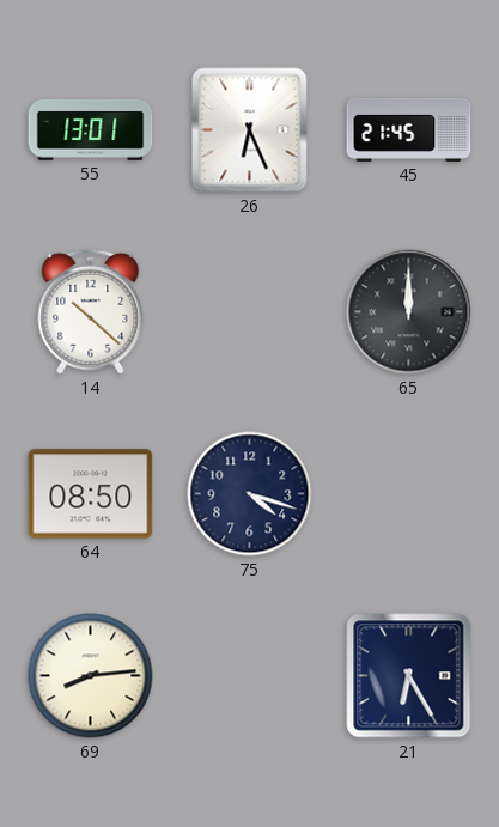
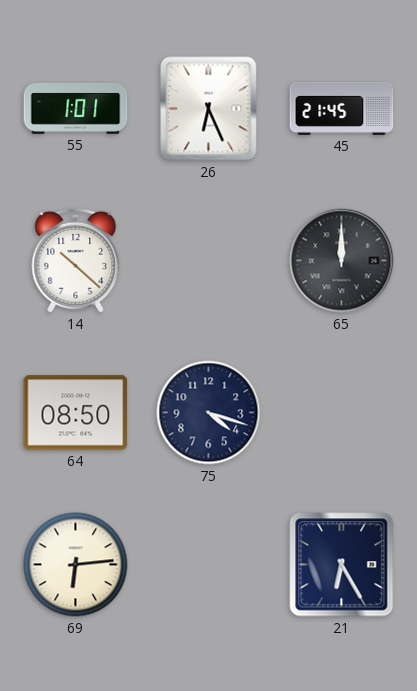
55: 13:01 -> 1:01
69: 8:14 -> 6:14
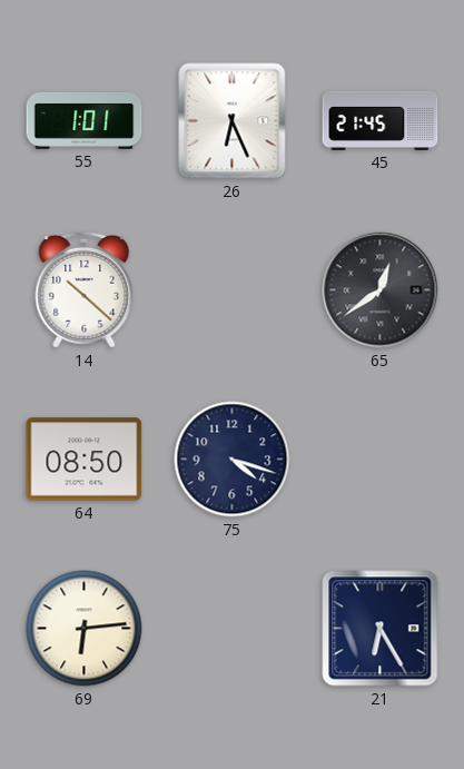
65: 12:00 -> 12:39
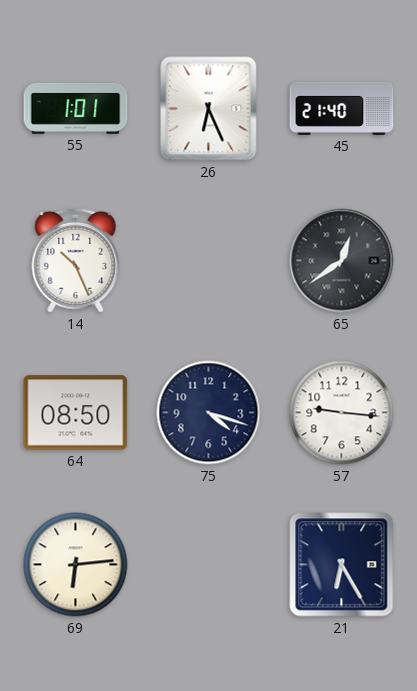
45: 21:45 -> 21:40
14: 10:22 -> 10:26
57: none -> 9:16
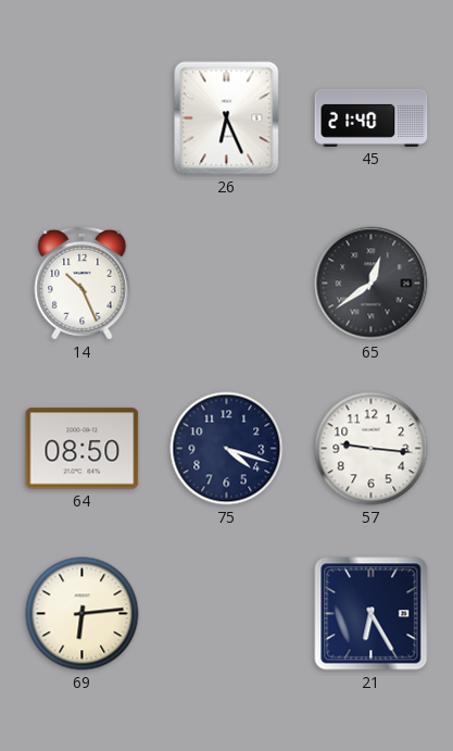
55: 1:01 -> none
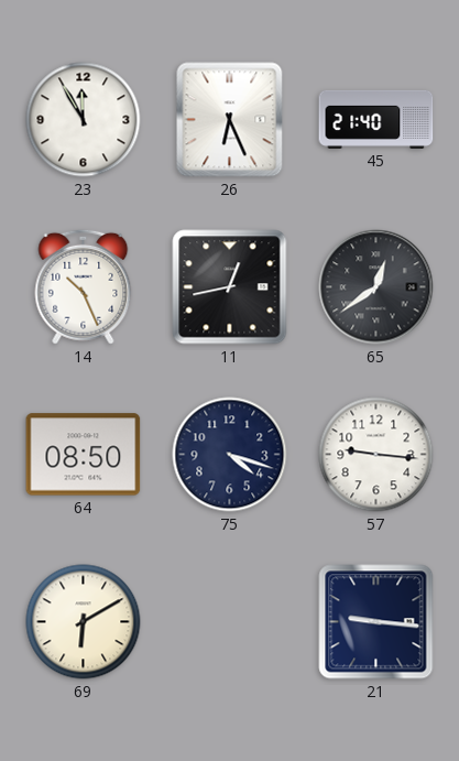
23: none -> 11:55
11: none -> 12:43
69: 6:14 -> 6:10
21: 6:25 -> 9:16
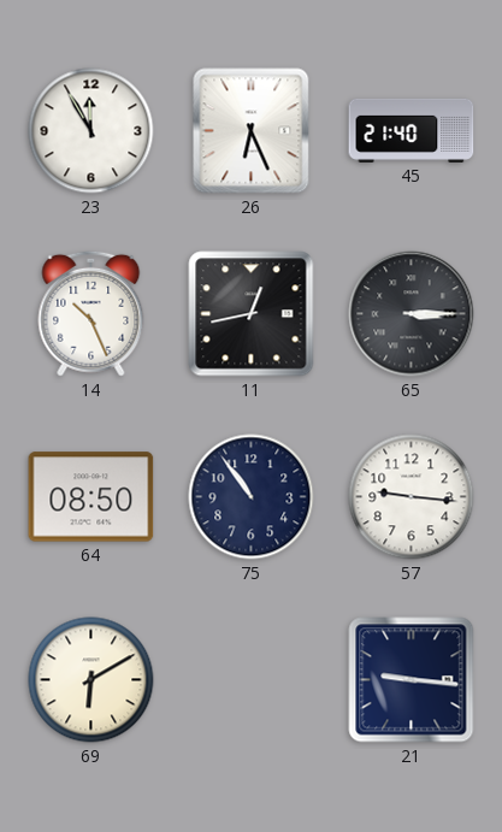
65: 12:39 -> 3:15
75: 4:18 -> 10:54
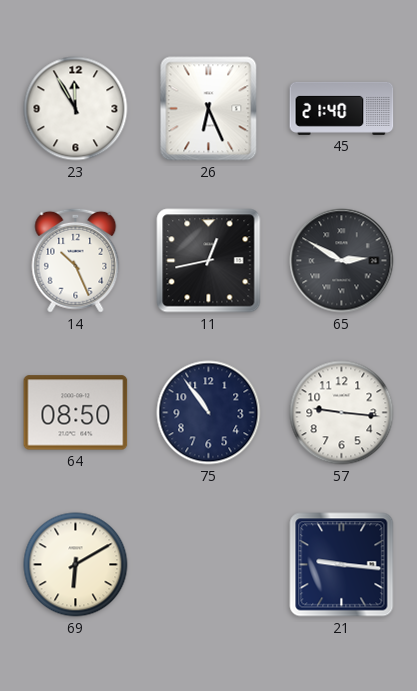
65: 3:15 -> 2:50
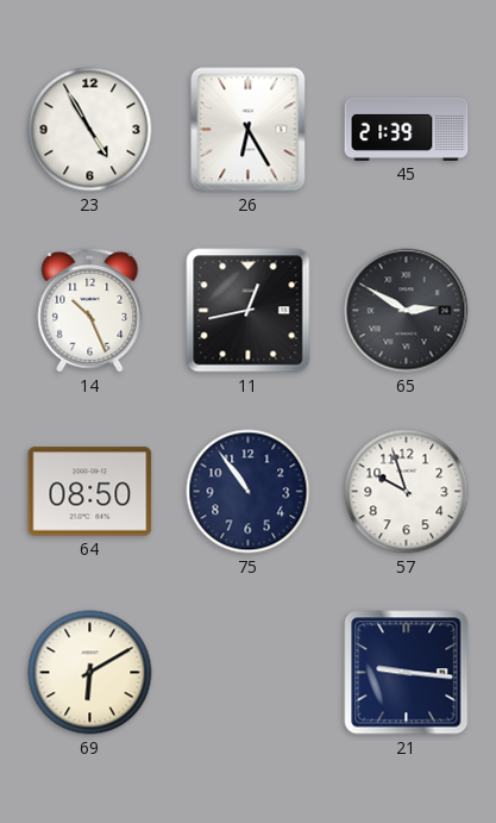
23: 11:55 -> 4:55
26: 6:26 -> 6:25
45: 21:40 -> 21:39
57: 9:16 -> 9:57
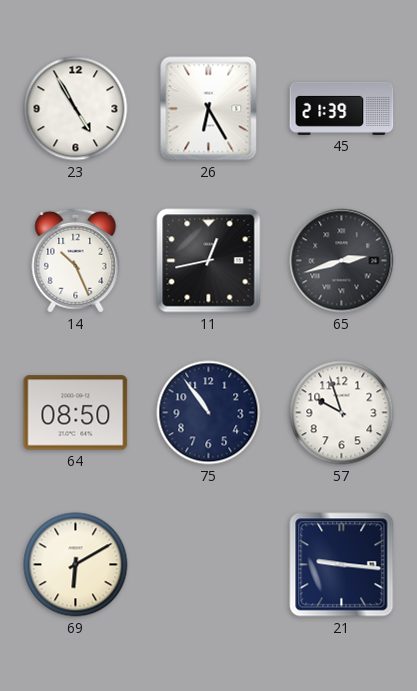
65: 2:50 -> 2:42
